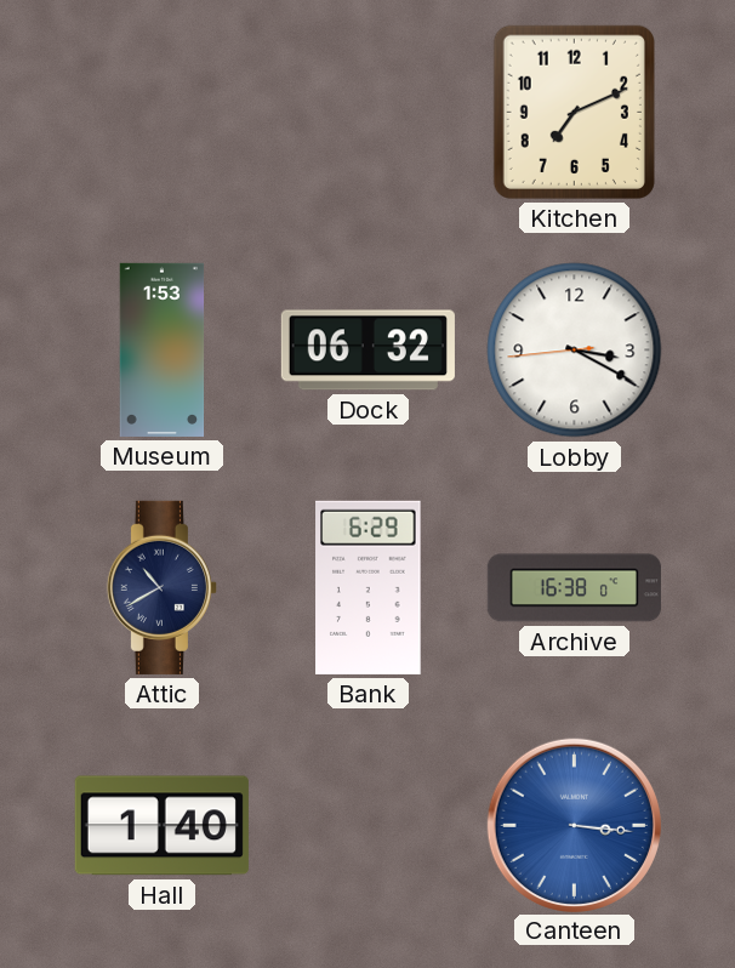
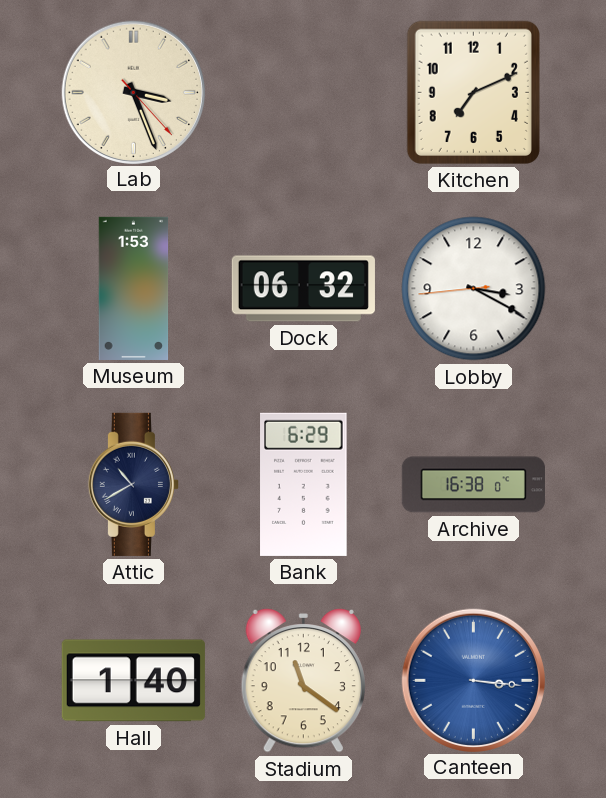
Lab: none -> 3:26
Stadium: none -> 11:21
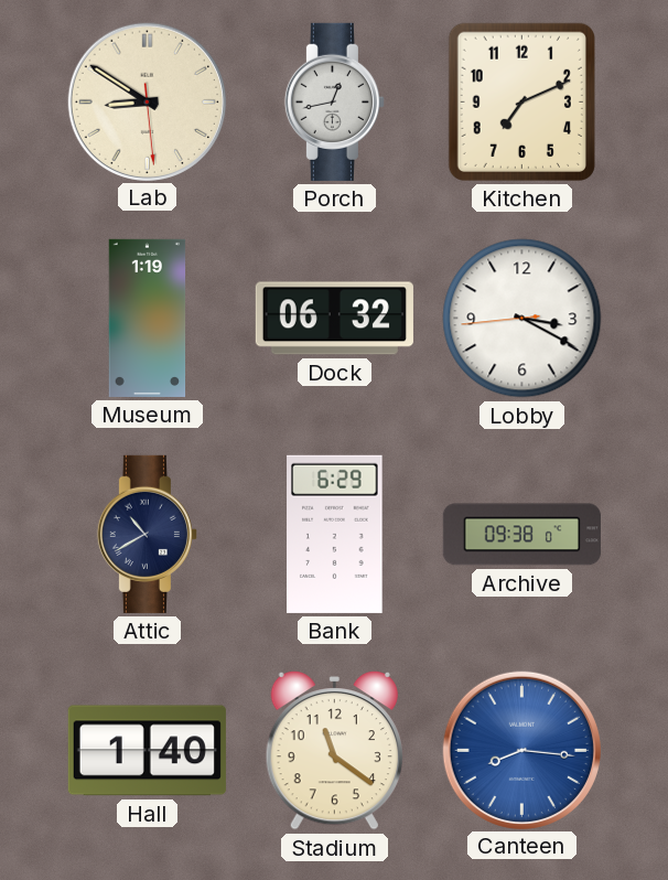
Lab: 3:26 -> 8:50
Porch: none -> 12:43
Museum: 1:53 -> 1:19
Archive: 16:38 -> 09:38
Canteen: 3:16 -> 8:16
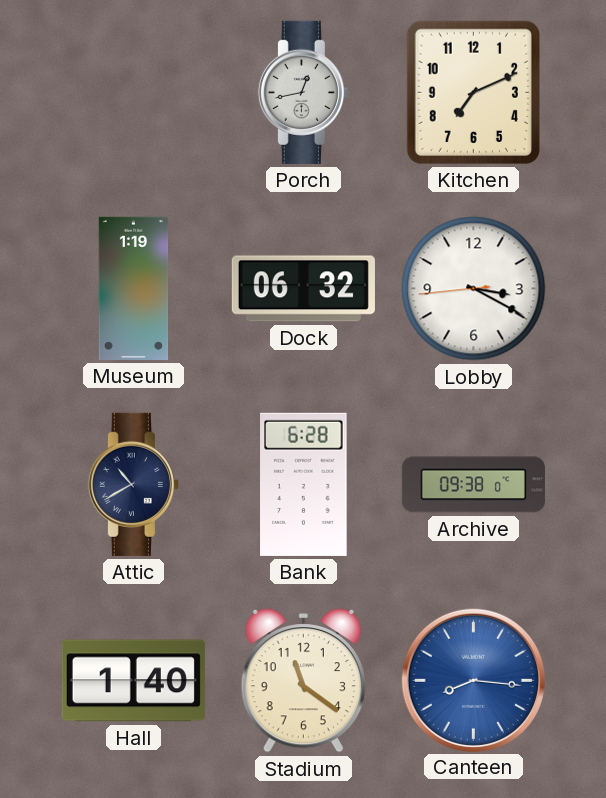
Lab: 8:50 -> none
Bank: 6:29 -> 6:28
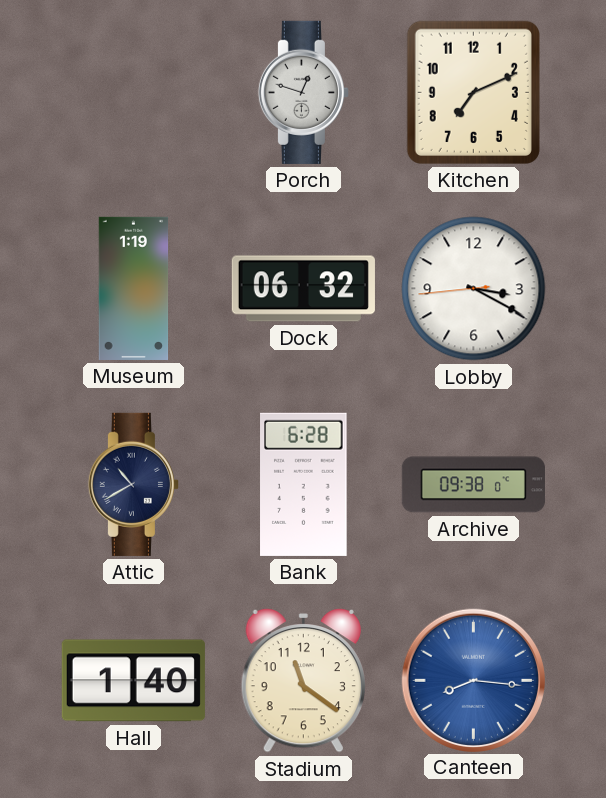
Porch: 12:43 -> 12:48
